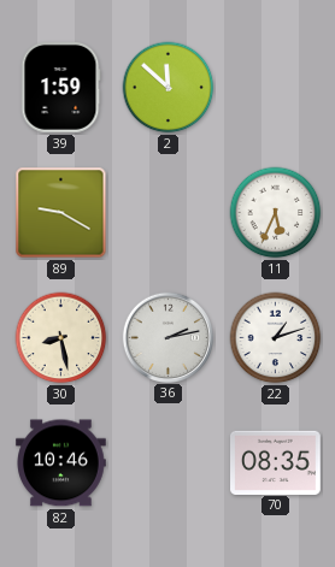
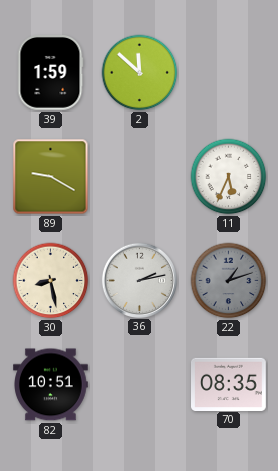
22 dial: white -> grey
82: 10:46 -> 10:51
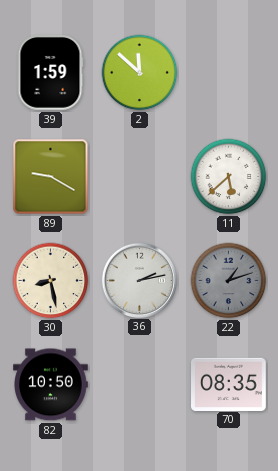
11: 5:34 -> 5:38
82: 10:51 -> 10:50
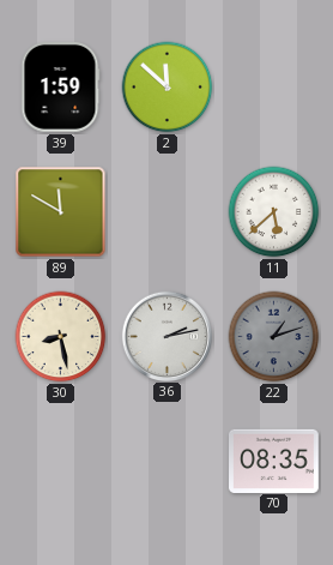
89: 9:20 -> 11:50
82: 10:50 -> none
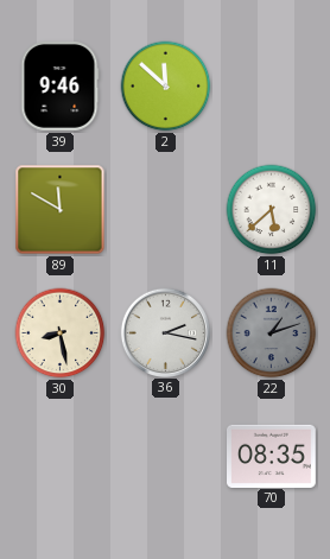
39: 1:59 -> 9:46
36: 2:13 -> 2:17
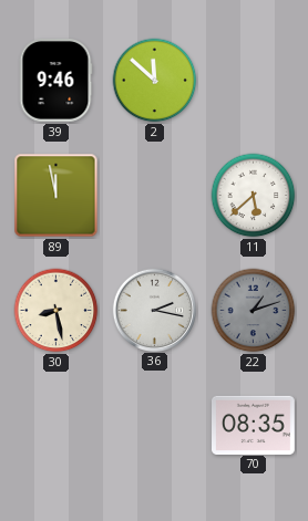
89: 11:50 -> 11:58
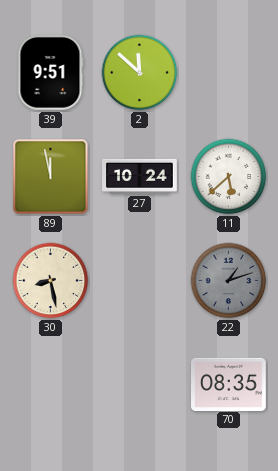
39: 9:46 -> 9:51
27: none -> 10:24
36: 2:17 -> none
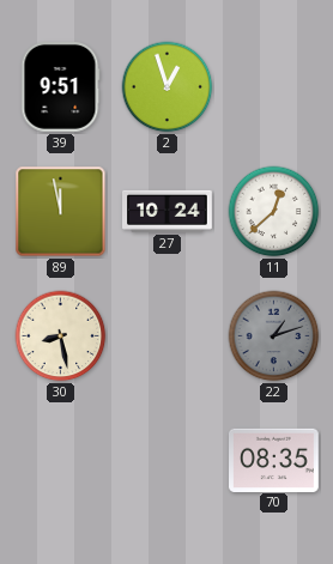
2: 11:52 -> 12:57
11: 5:38 -> 12:38
